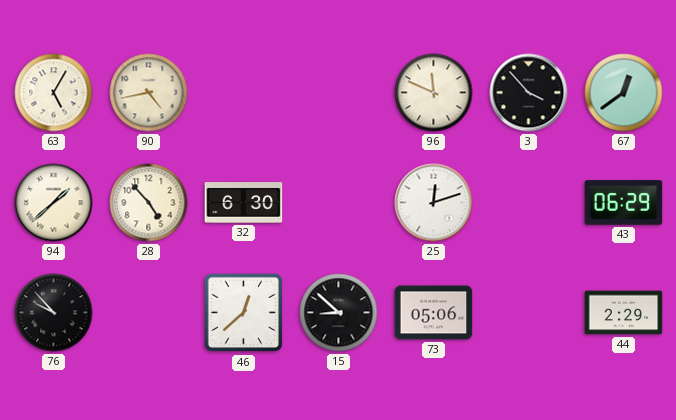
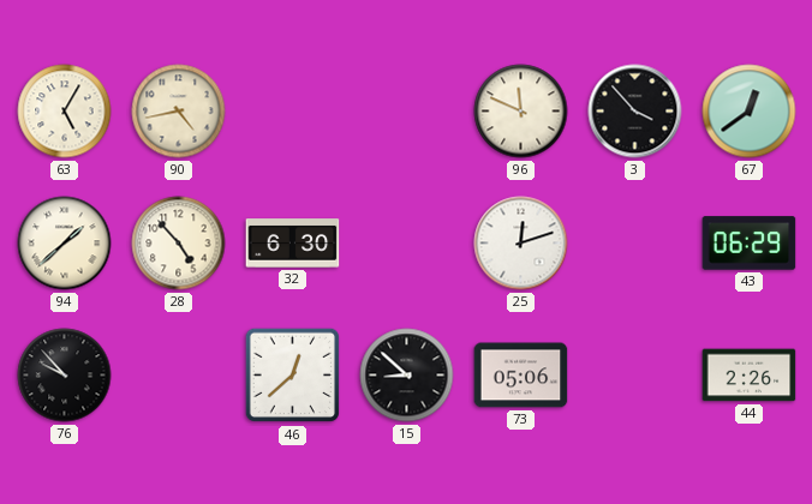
44: 2:29 -> 2:26
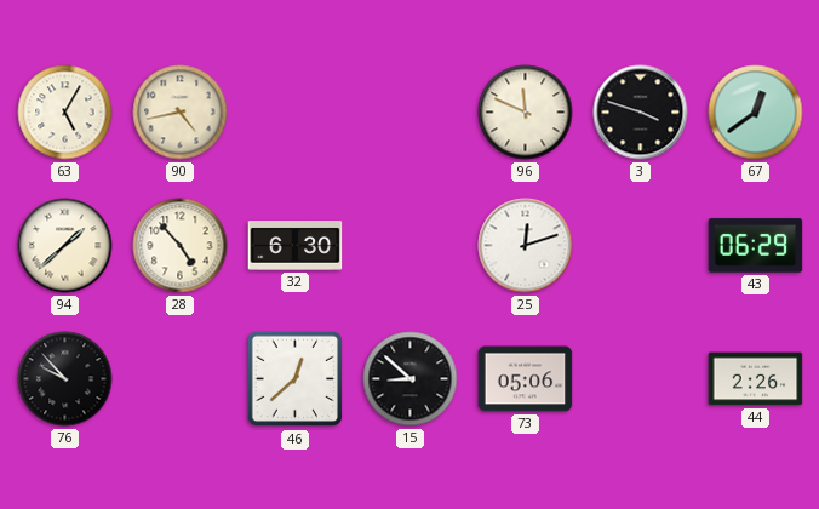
3: 3:53 -> 3:48
